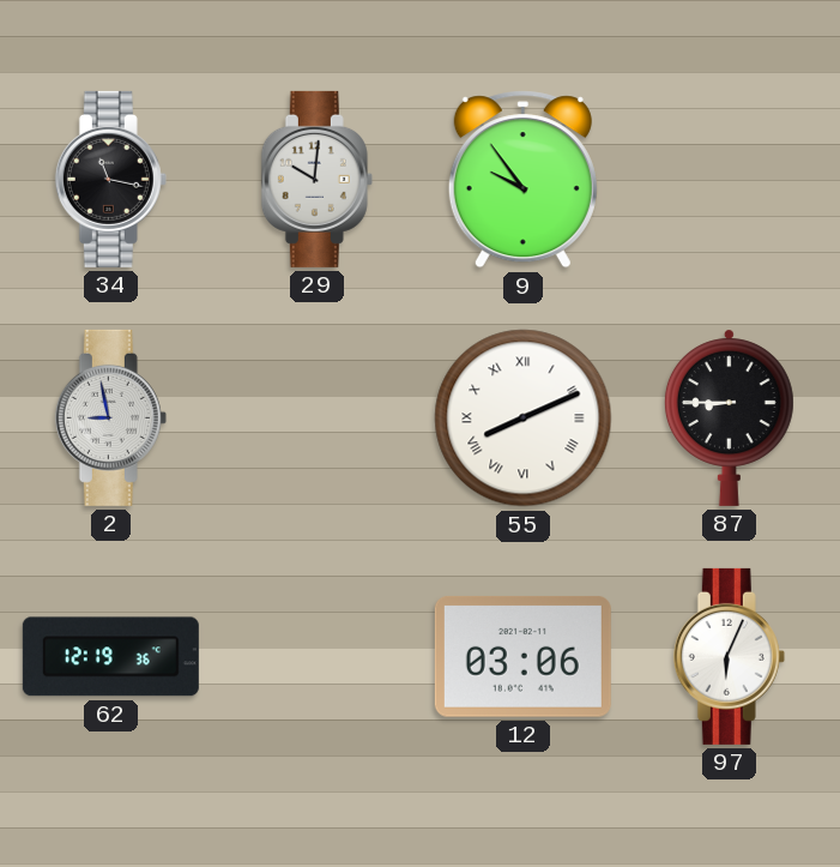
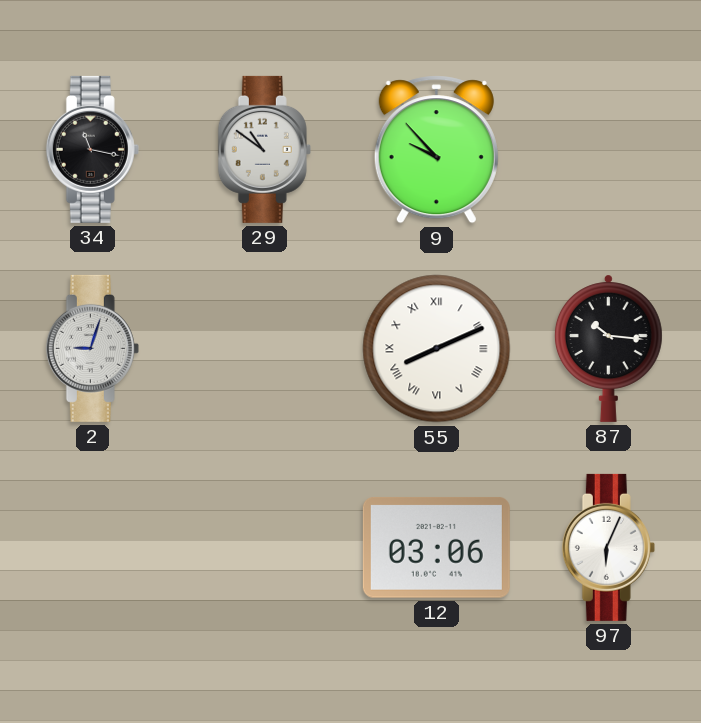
29: 10:01 -> 10:51
9: 9:54 -> 9:53
2: 8:58 -> 9:03
87: 8:45 -> 10:16
62: 12:19 -> none
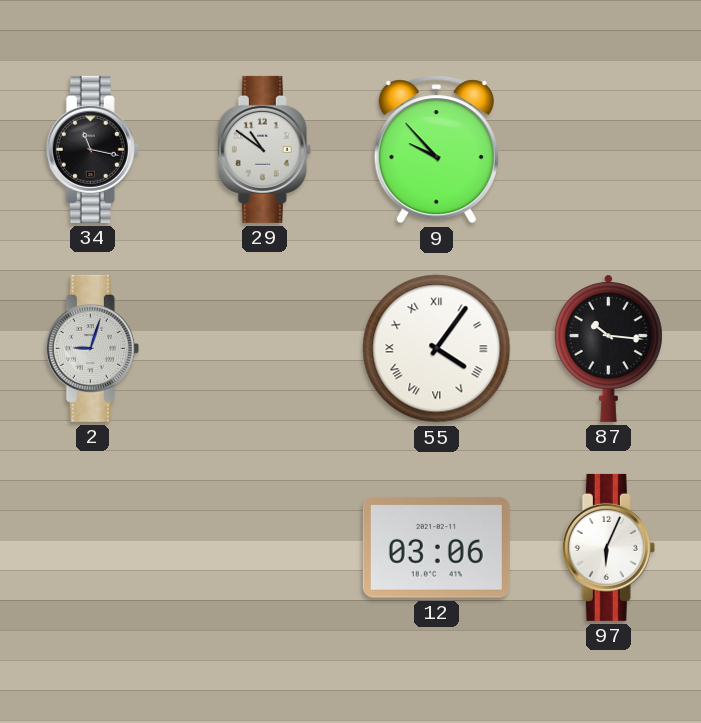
55: 8:11 -> 4:06
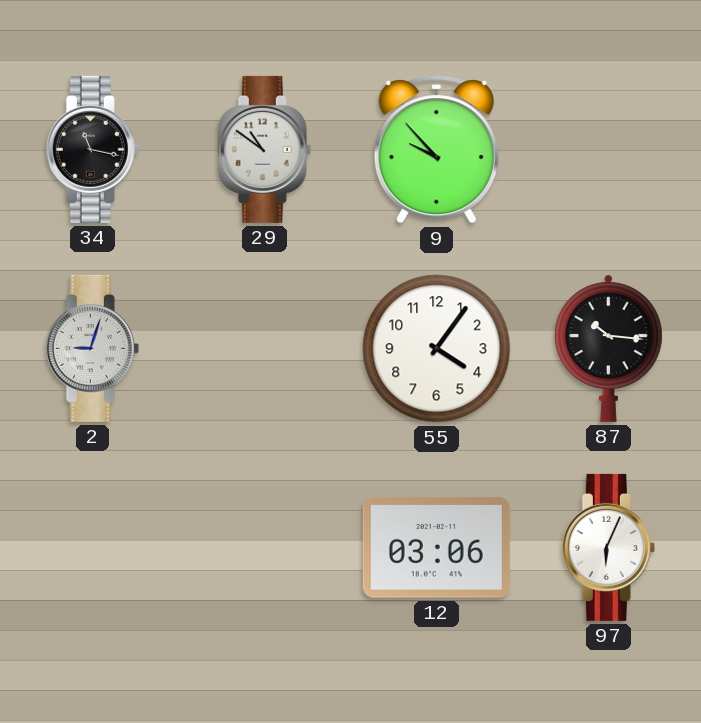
55 numerals: Roman -> Arabic
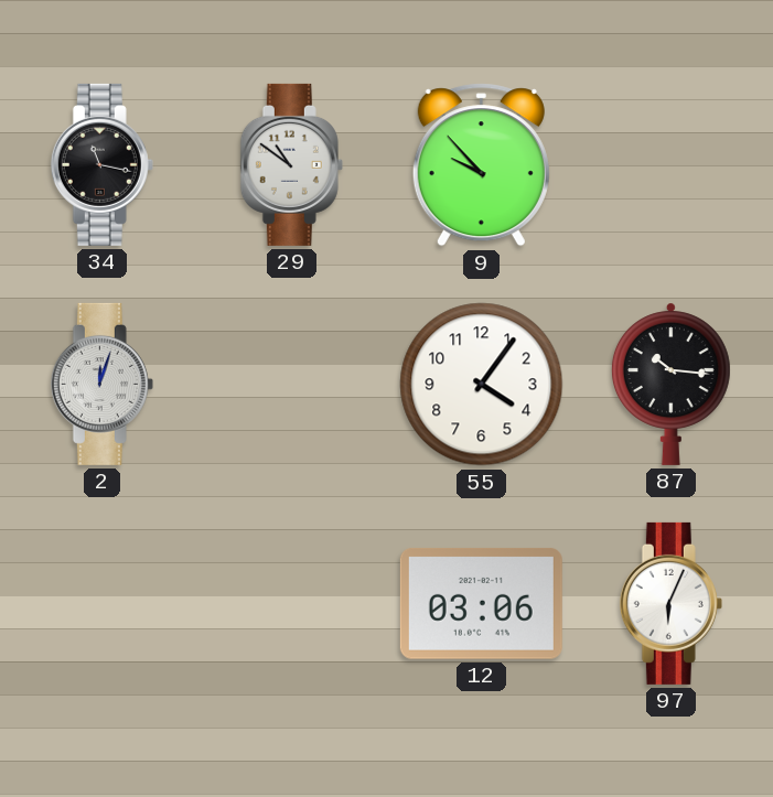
2: 9:03 -> 12:03
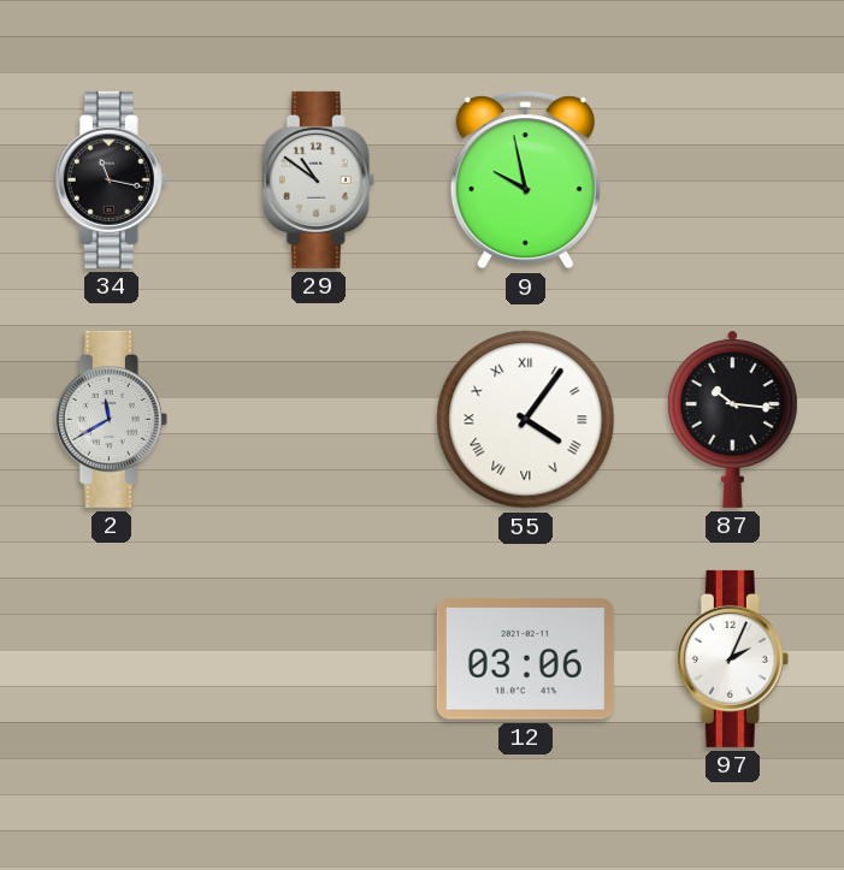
9: 9:53 -> 9:58
2: 12:03 -> 11:40
55 numerals: Arabic -> Roman
97: 6:04 -> 2:04
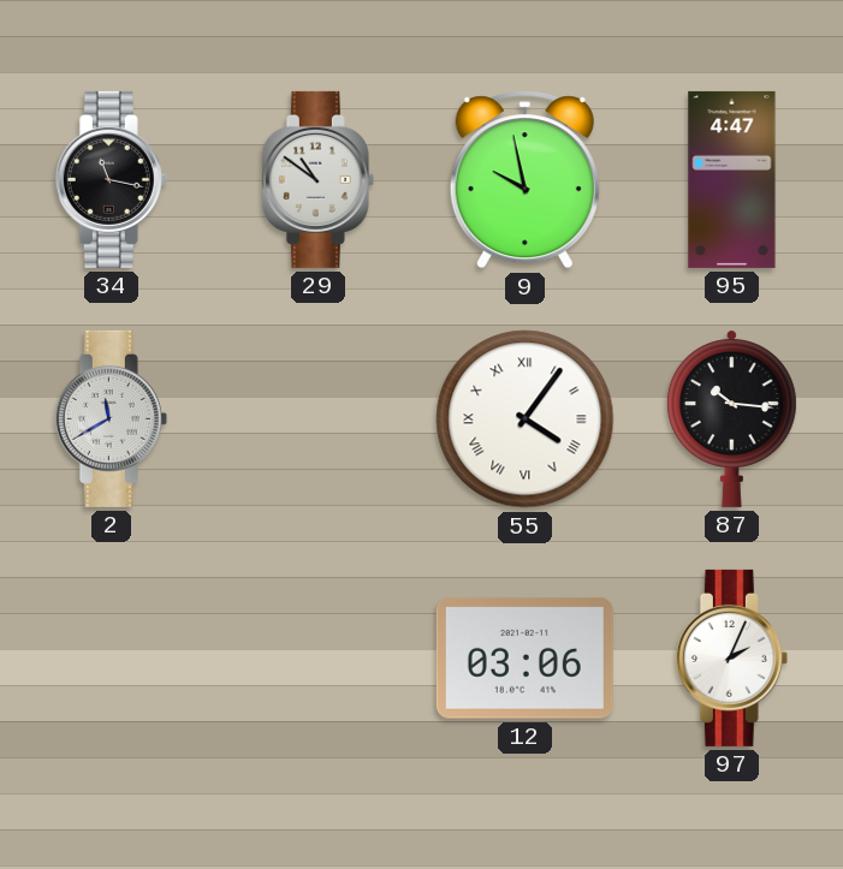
95: none -> 4:47
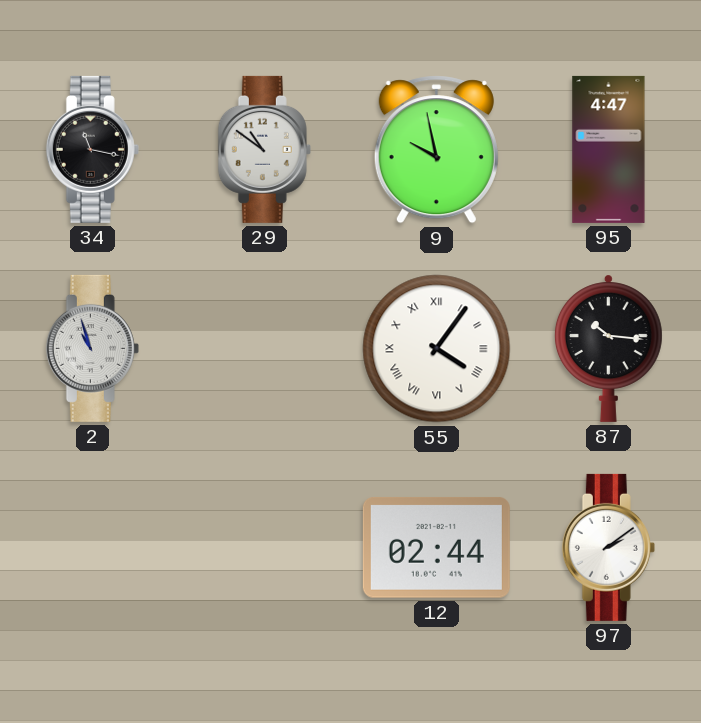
2: 11:40 -> 10:57
12: 03:06 -> 02:44
97: 2:04 -> 2:09
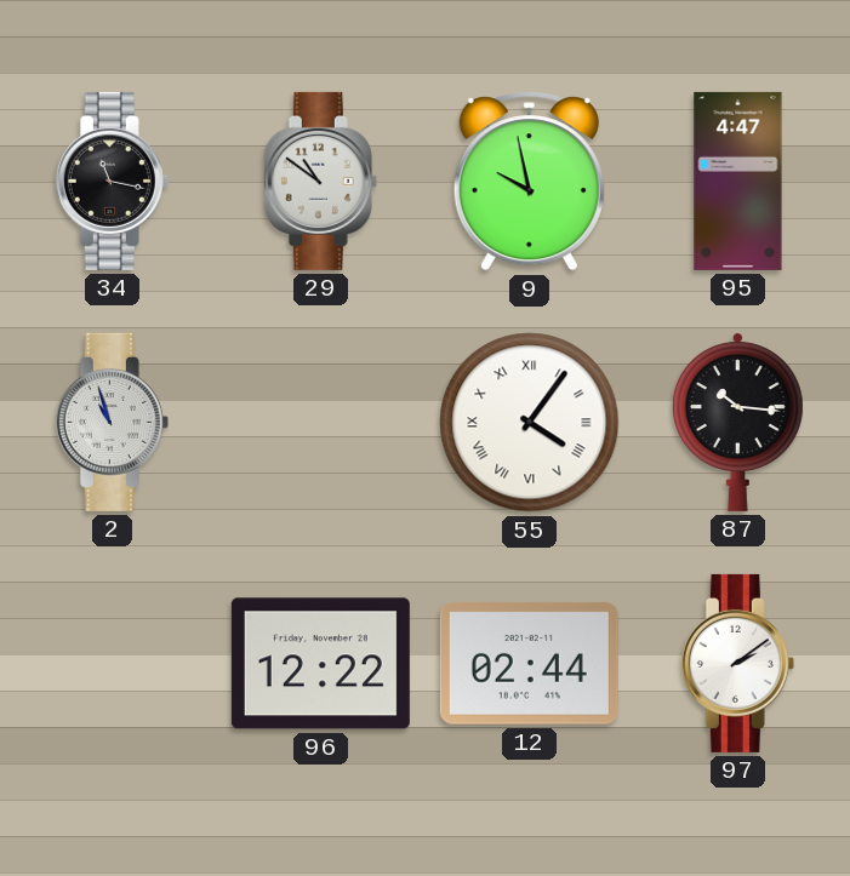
96: none -> 12:22
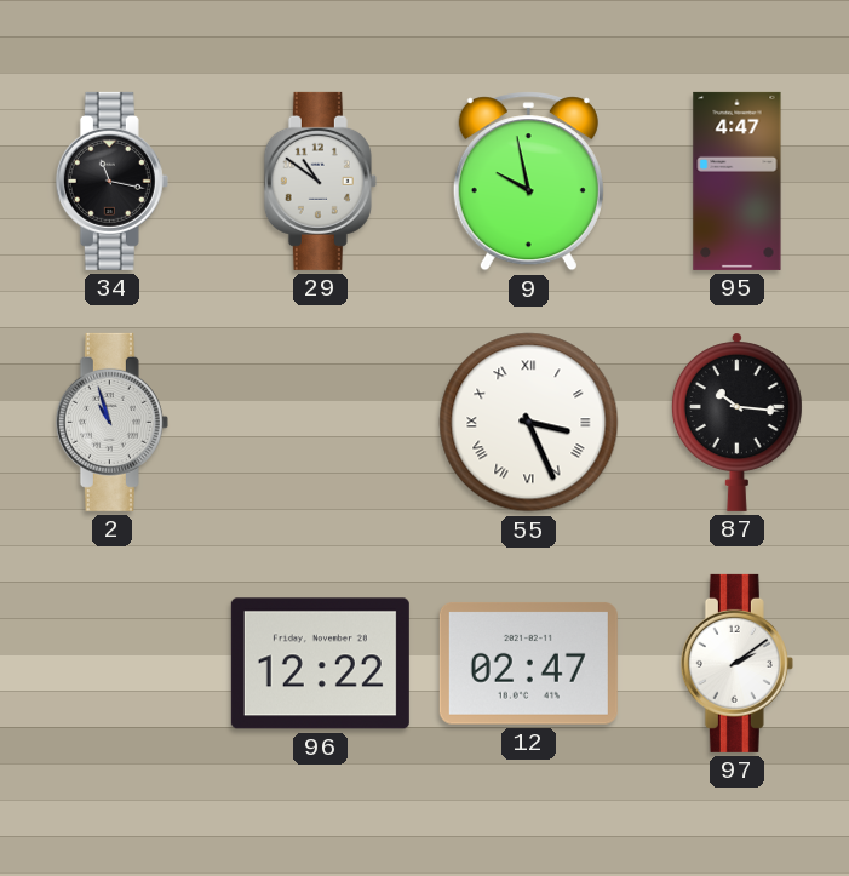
55: 4:06 -> 3:26
12: 02:44 -> 02:47
